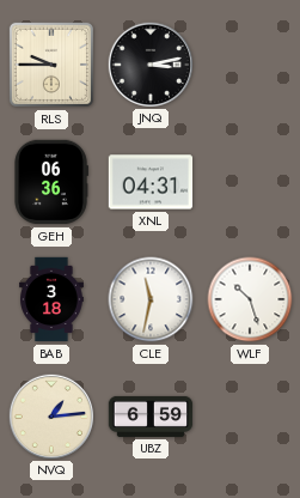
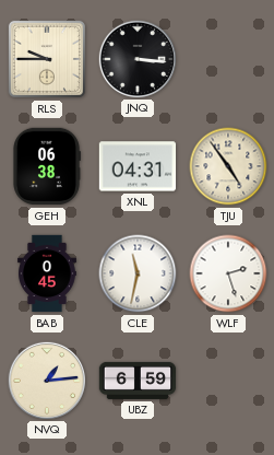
JNQ: 3:13 -> 3:16
GEH: 06:36 -> 06:38
TJU: none -> 4:54
BAB: 3:18 -> 0:45
WLF: 10:27 -> 2:27
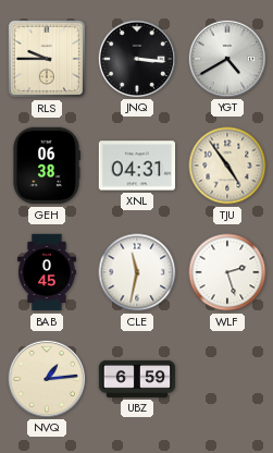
YGT: none -> 4:40
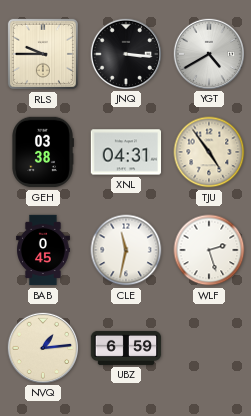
GEH: 06:38 -> 03:38
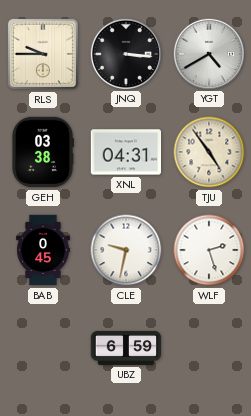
CLE: 11:32 -> 9:32
NVQ: 1:14 -> none
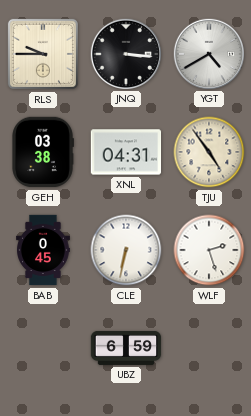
CLE: 9:32 -> 6:32
